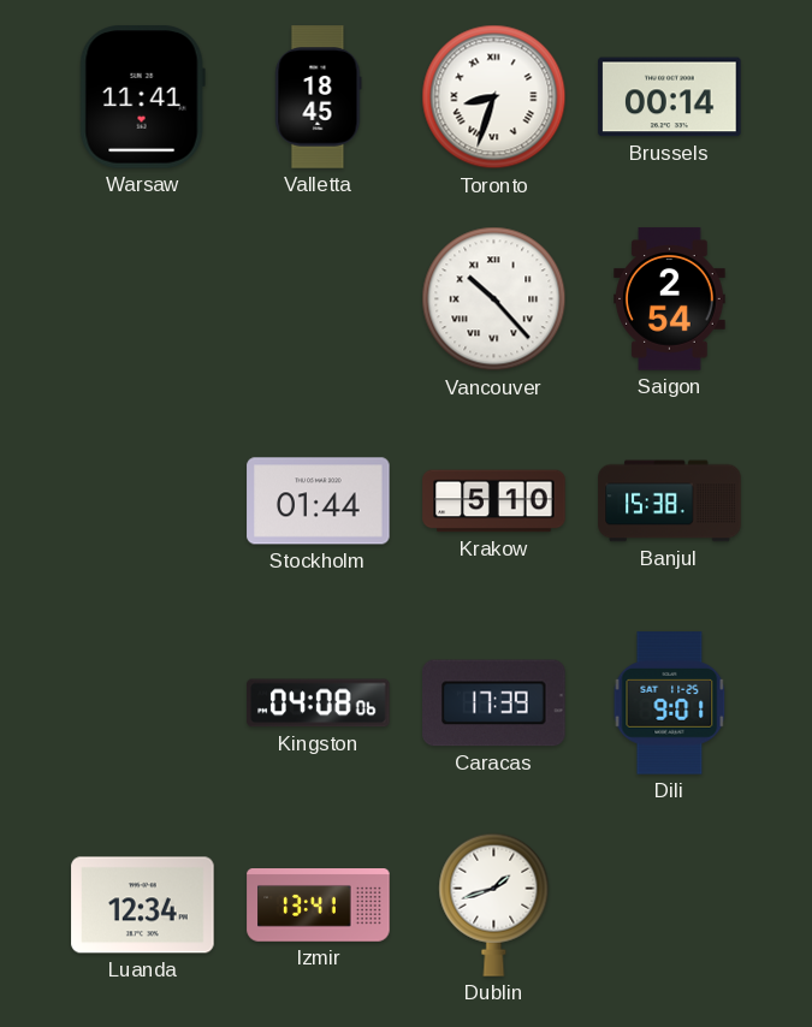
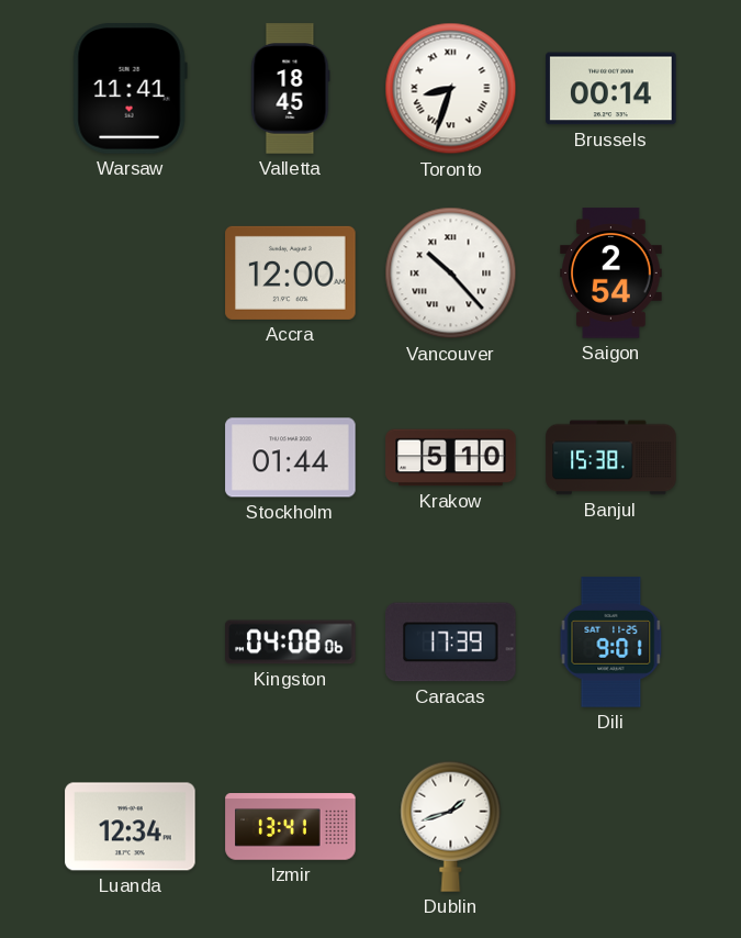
Accra: none -> 12:00
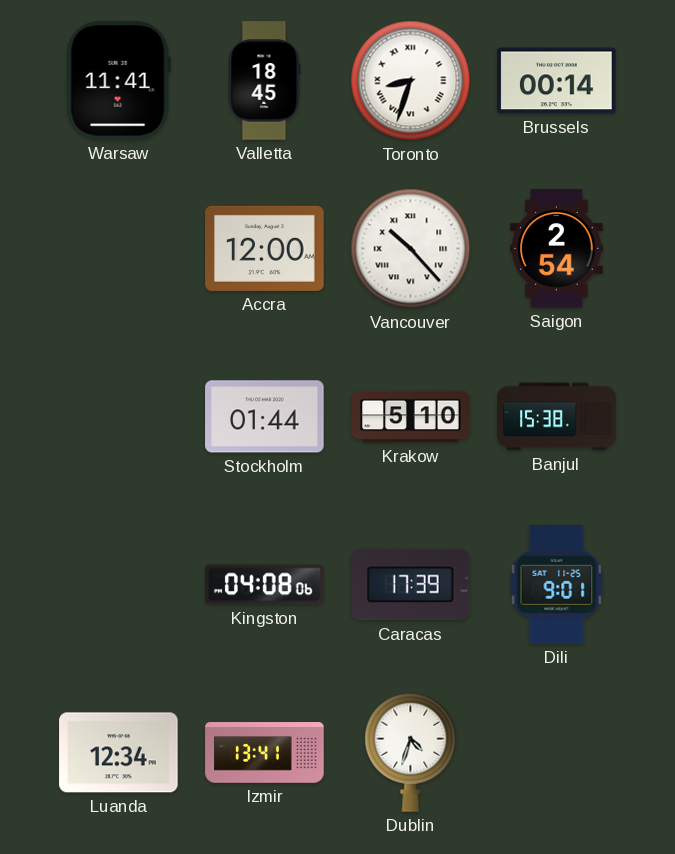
Dublin: 1:42 -> 4:33
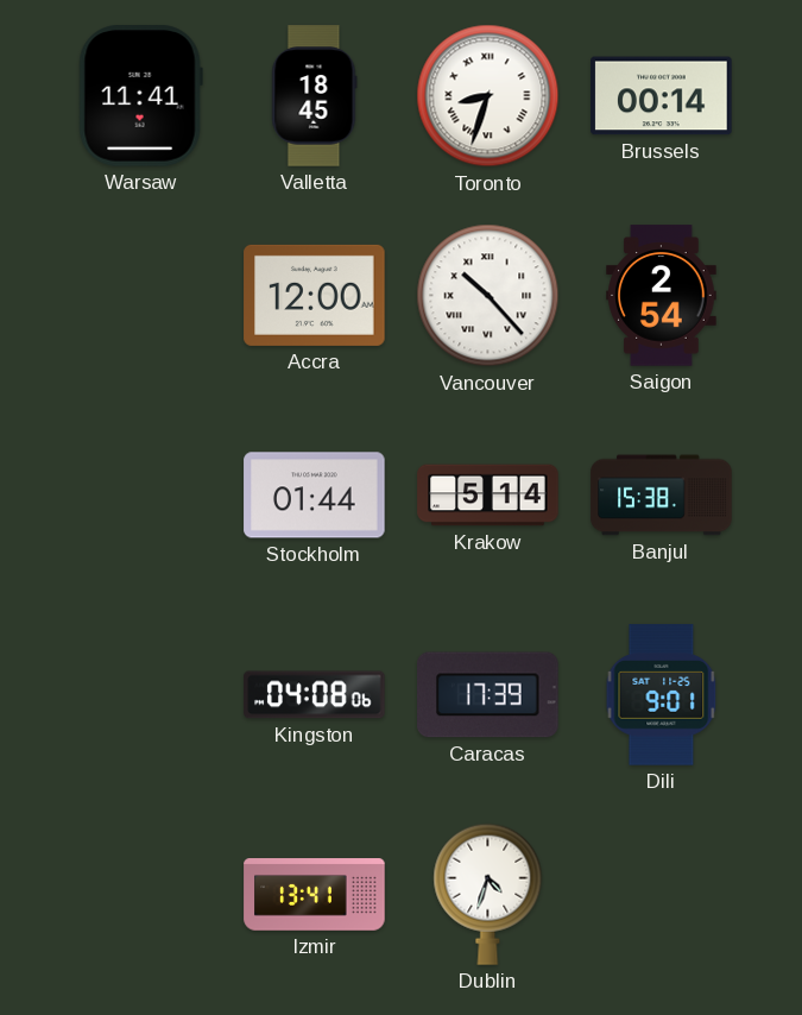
Krakow: 5:10 -> 5:14
Luanda: 12:34 -> none
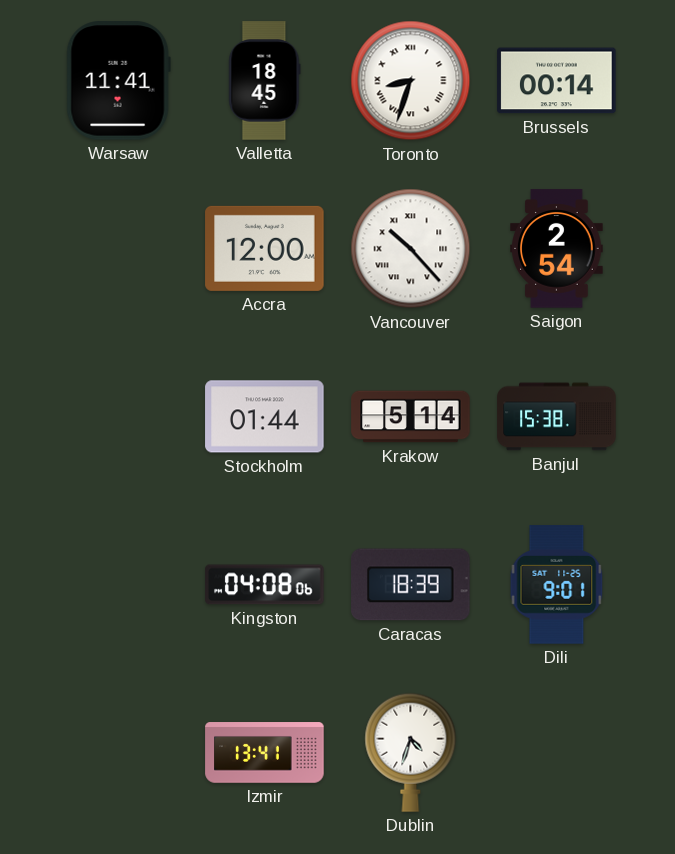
Caracas: 17:39 -> 18:39
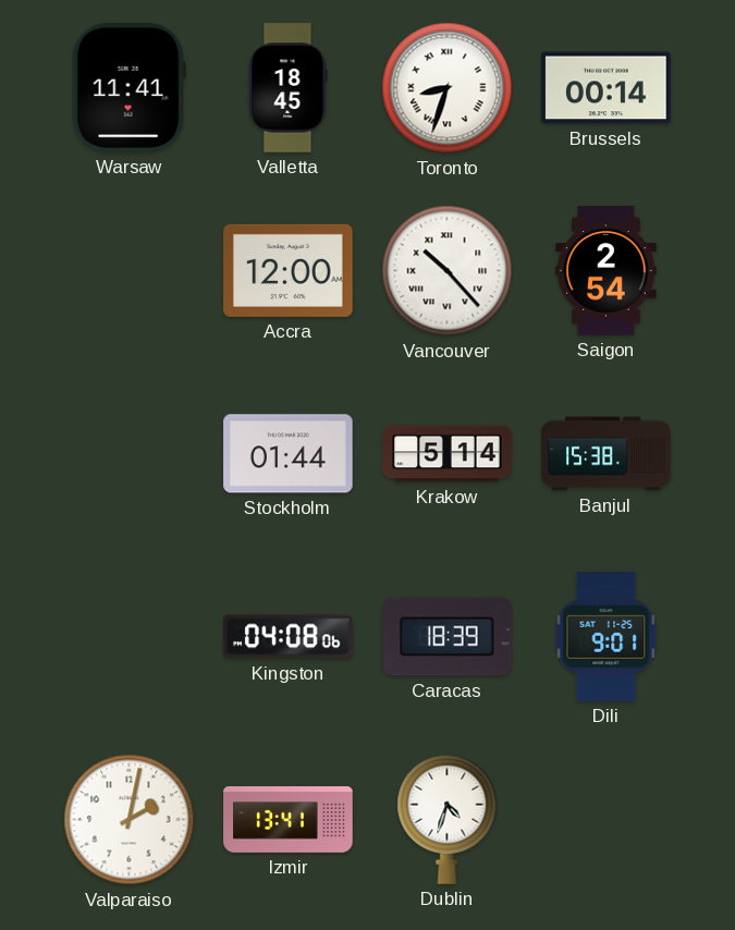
Valparaiso: none -> 2:02
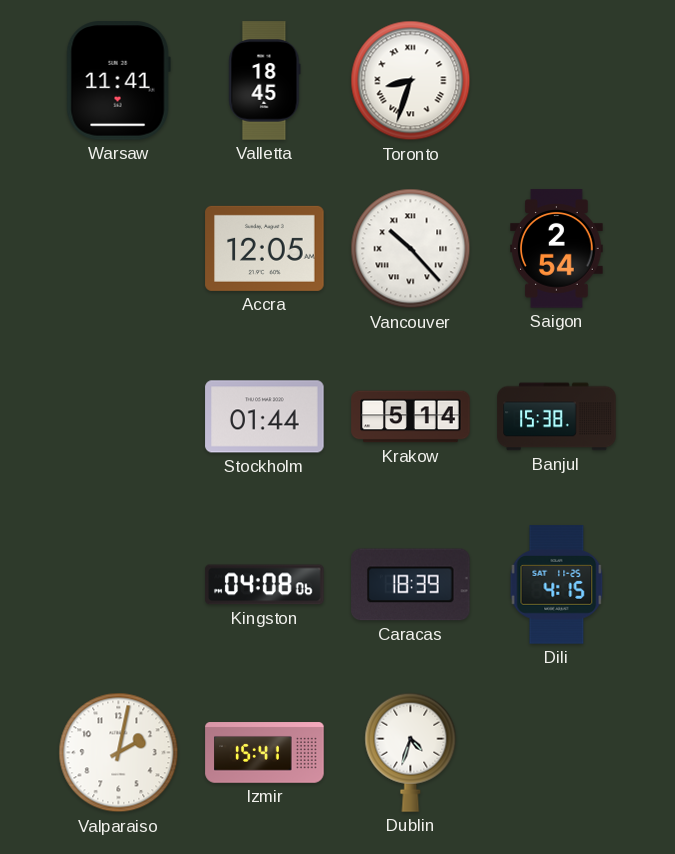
Brussels: 00:14 -> none
Accra: 12:00 -> 12:05
Dili: 9:01 -> 4:15
Izmir: 13:41 -> 15:41
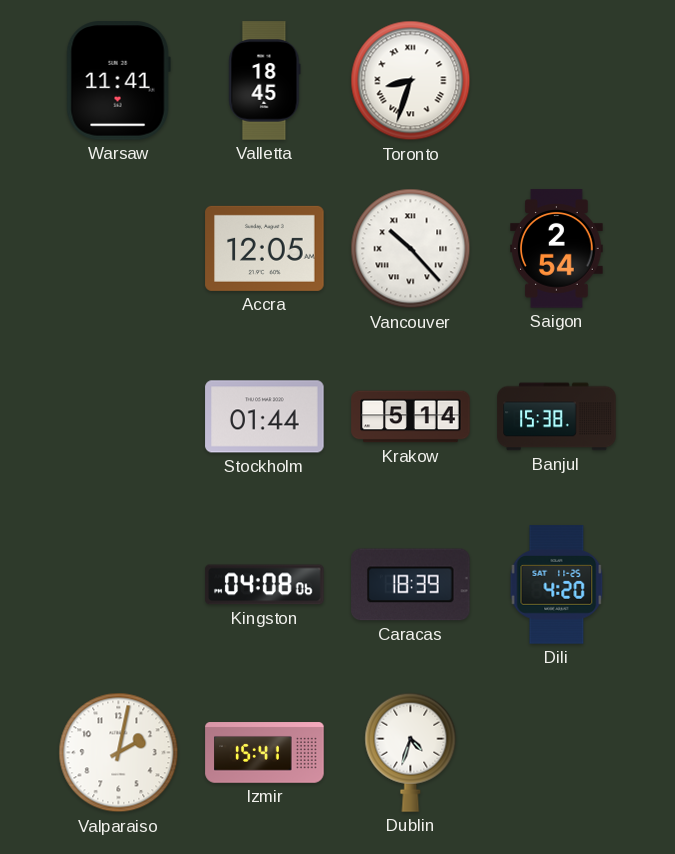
Dili: 4:15 -> 4:20
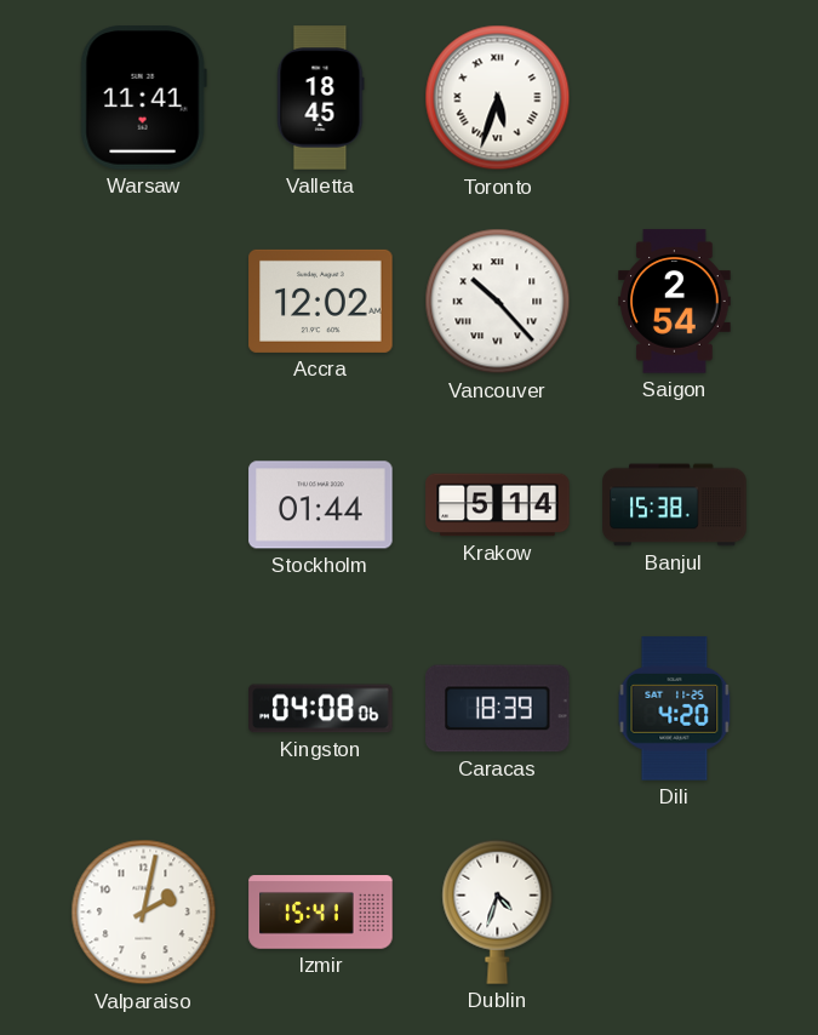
Toronto: 8:33 -> 5:33
Accra: 12:05 -> 12:02
